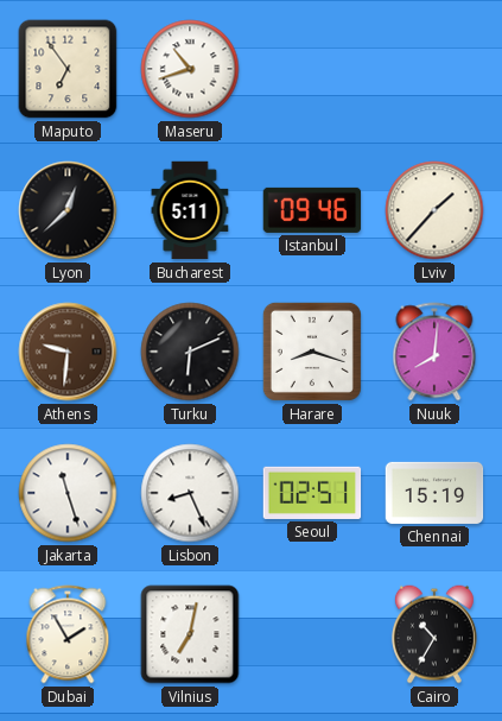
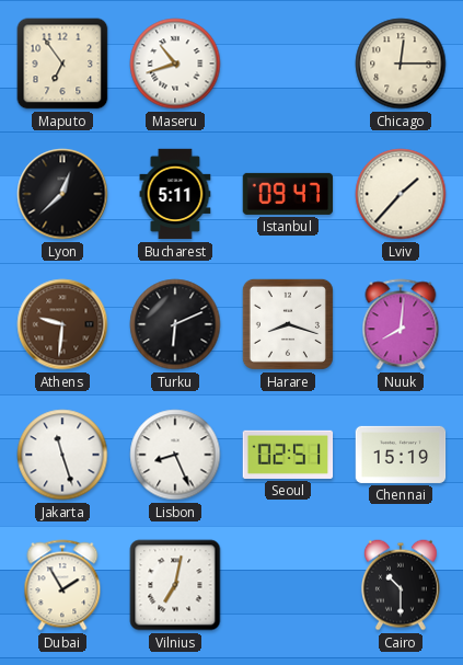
Chicago: none -> 12:15
Istanbul: 09:46 -> 09:47
Cairo: 10:35 -> 10:30
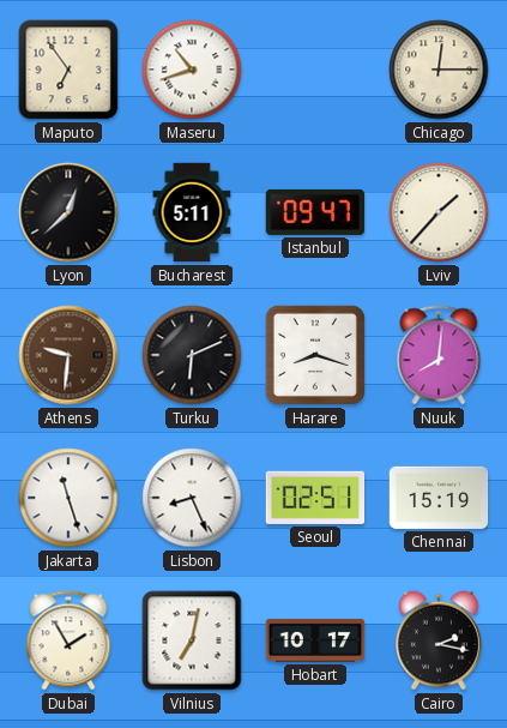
Hobart: none -> 10:17
Cairo: 10:30 -> 2:17
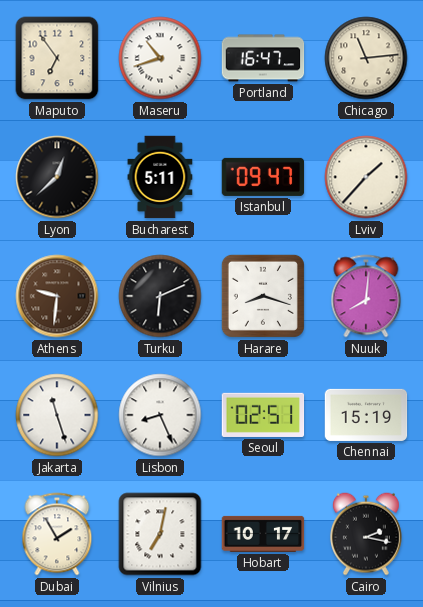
Portland: none -> 16:47
Chicago: 12:15 -> 11:14
